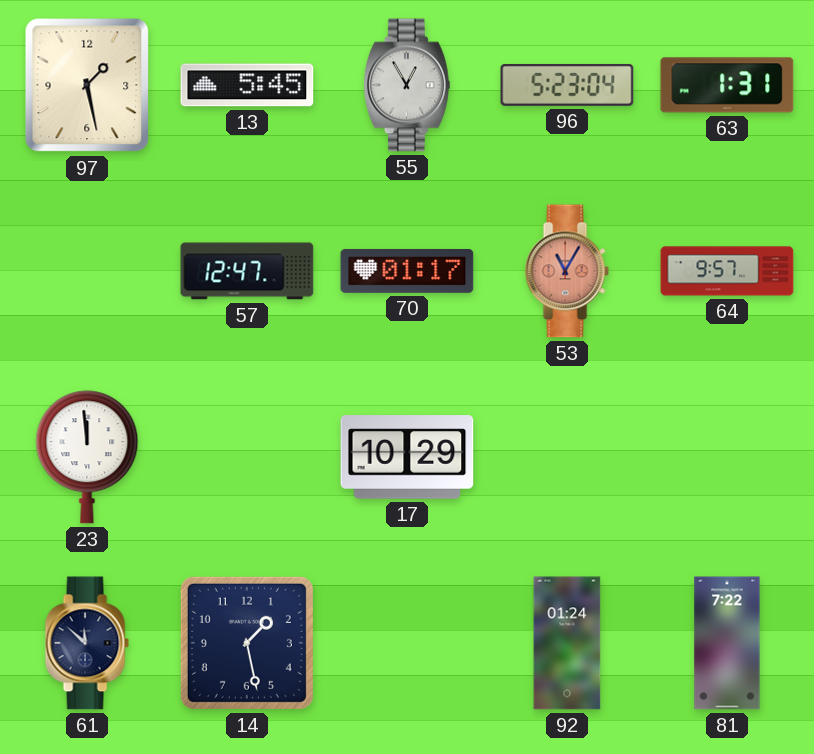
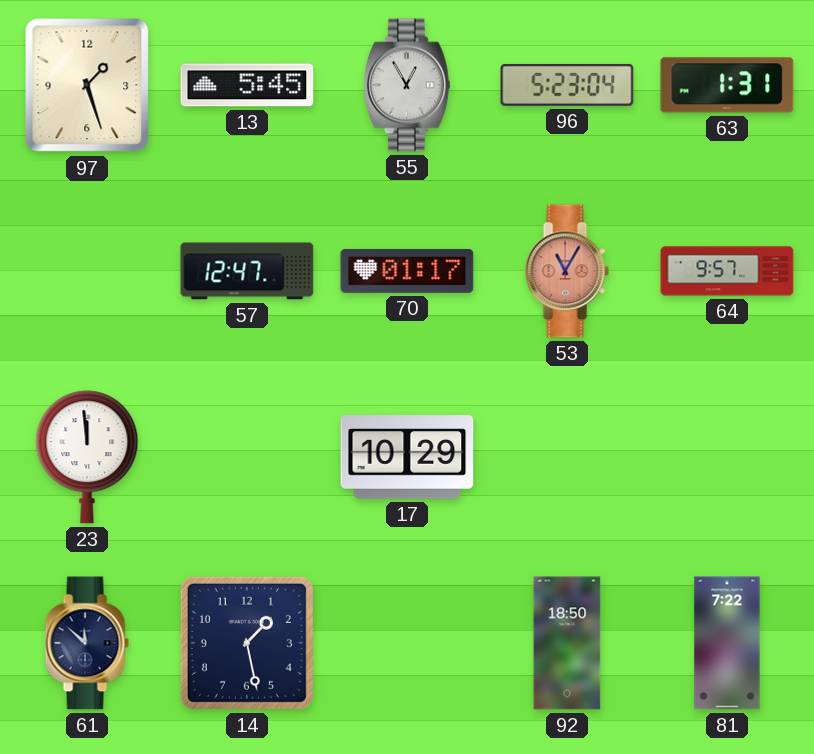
97: 1:28 -> 1:27
92: 01:24 -> 18:50
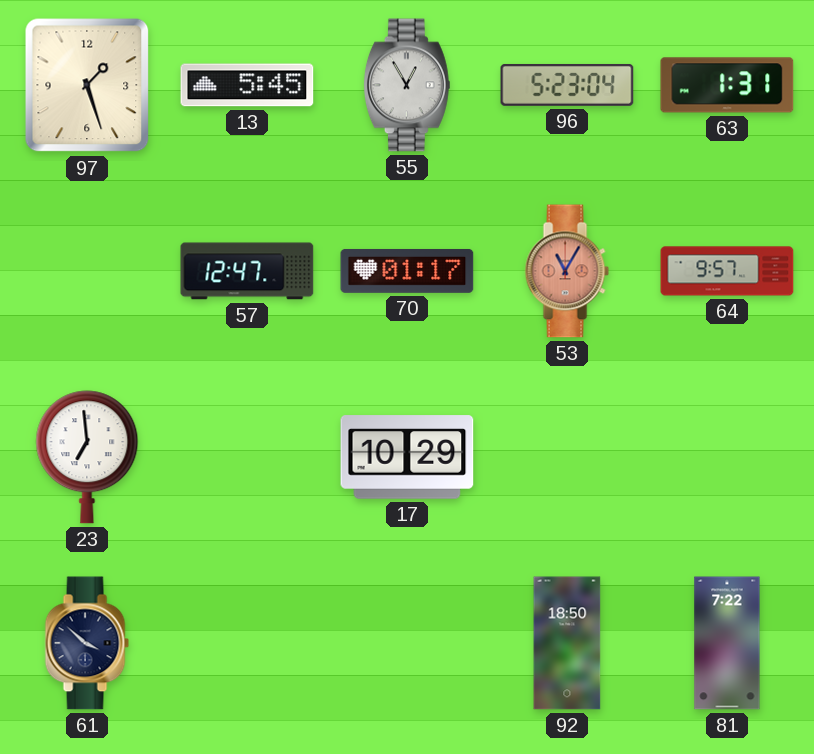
23: 11:59 -> 6:59
61: 11:52 -> 3:52
14: 1:28 -> none
